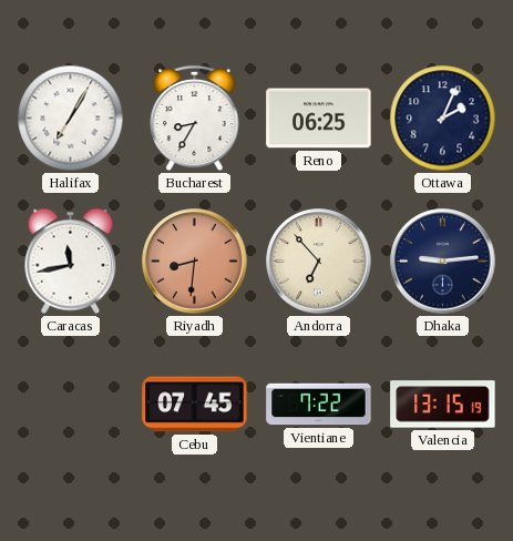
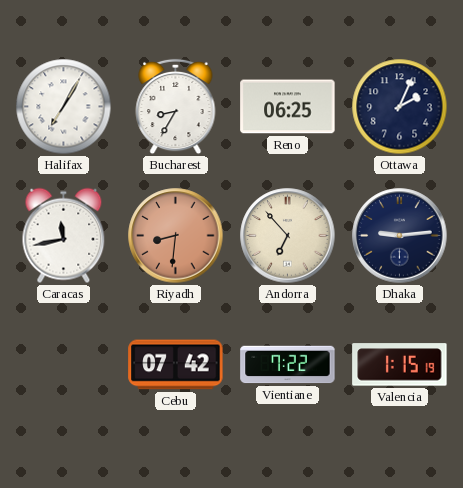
Cebu: 07:45 -> 07:42
Valencia: 13:15 -> 1:15
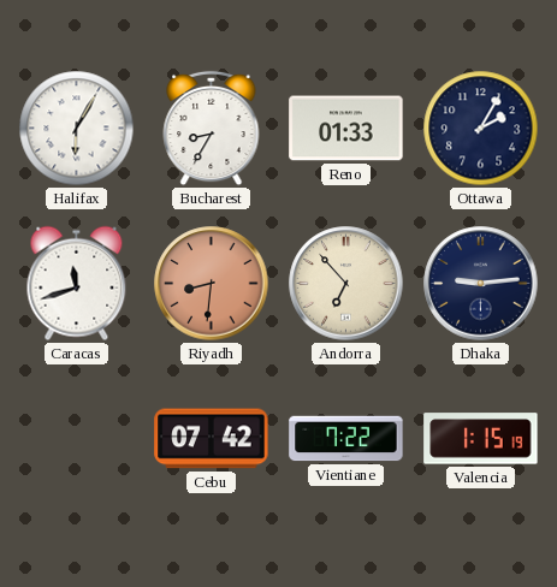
Halifax: 7:05 -> 6:05
Reno: 06:25 -> 01:33
Ottawa: 2:04 -> 2:05
Caracas: 11:43 -> 11:42
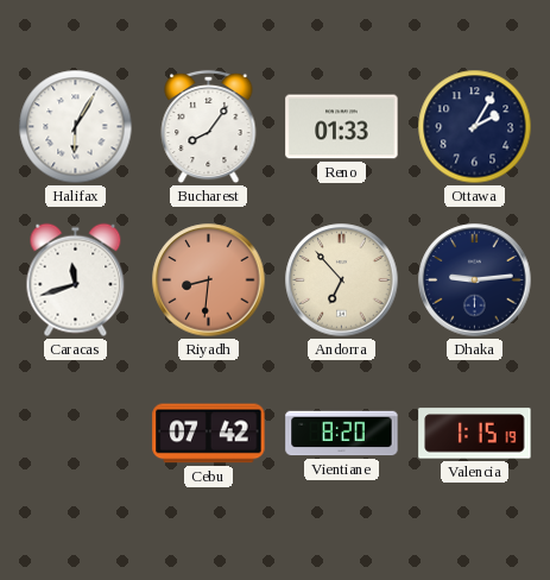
Bucharest: 8:35 -> 8:06
Vientiane: 7:22 -> 8:20
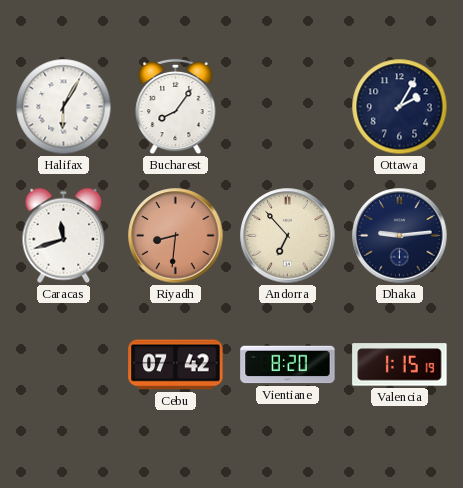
Reno: 01:33 -> none
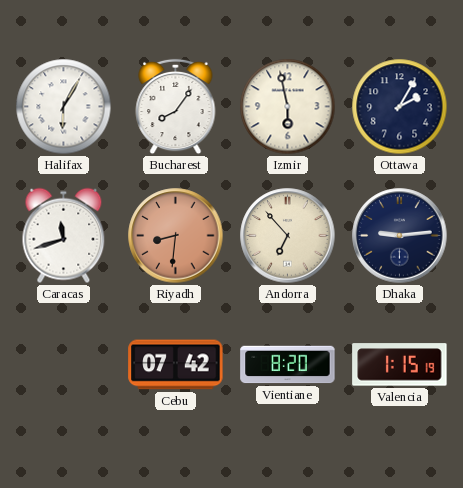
Izmir: none -> 5:58
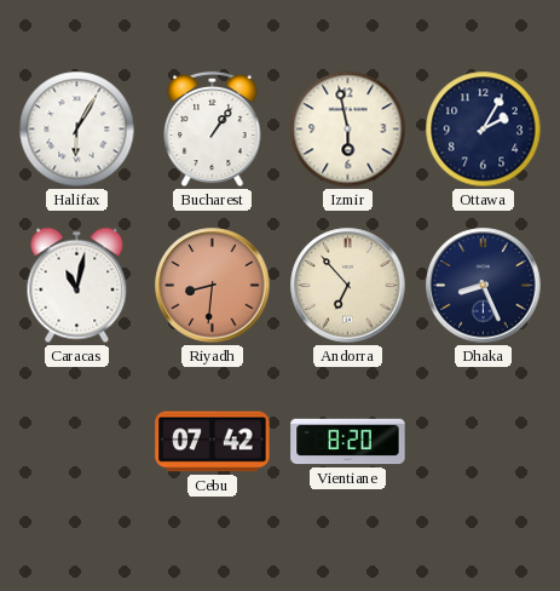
Bucharest: 8:06 -> 1:06
Caracas: 11:42 -> 11:02
Dhaka: 9:14 -> 8:26
Valencia: 1:15 -> none
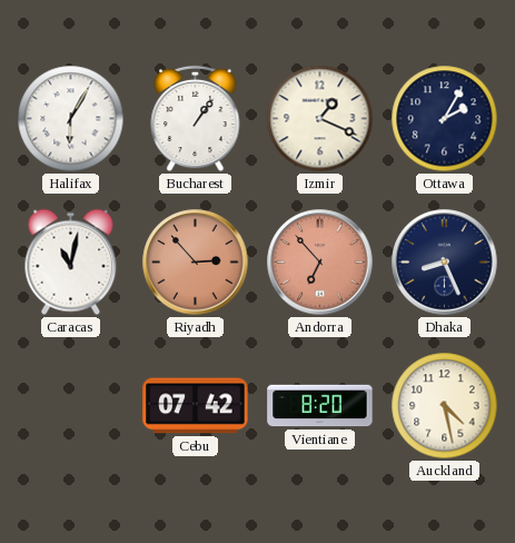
Izmir: 5:58 -> 1:19
Riyadh: 8:31 -> 2:53
Andorra dial: cream -> salmon
Auckland: none -> 4:28
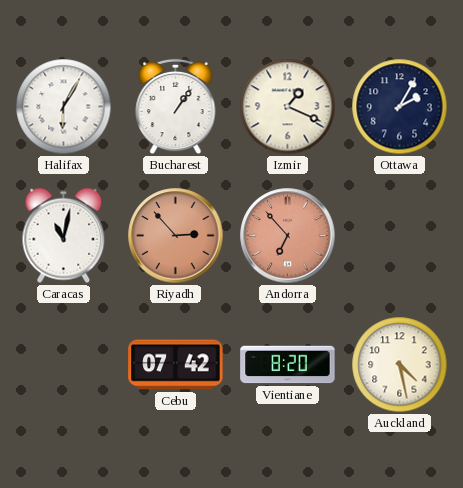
Dhaka: 8:26 -> none
